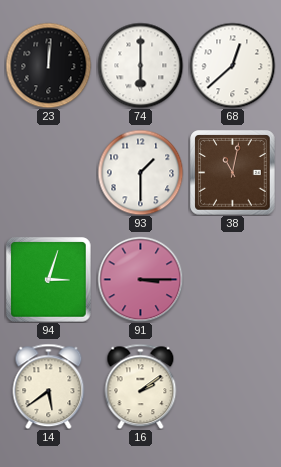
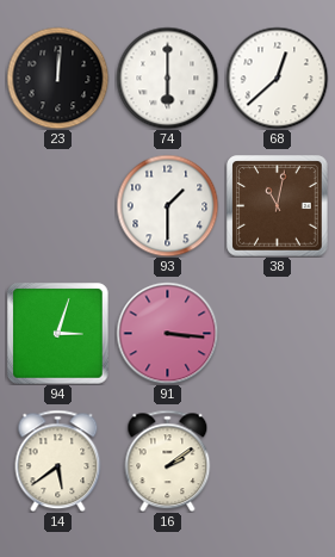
91: 3:15 -> 3:16
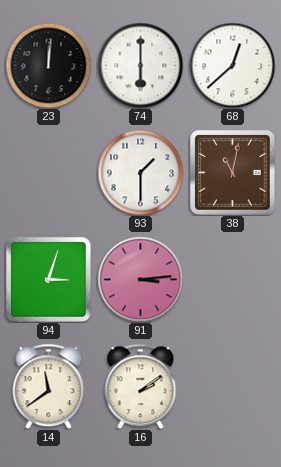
91: 3:16 -> 3:14
14: 5:39 -> 11:39
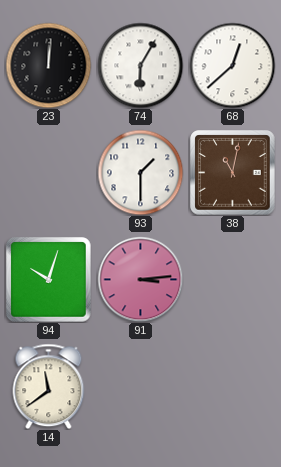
74: 6:00 -> 6:05
94: 3:03 -> 10:03
16: 2:09 -> none
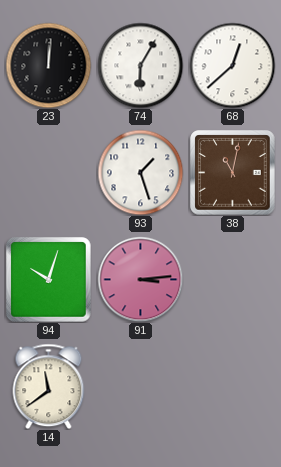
93: 1:30 -> 1:27
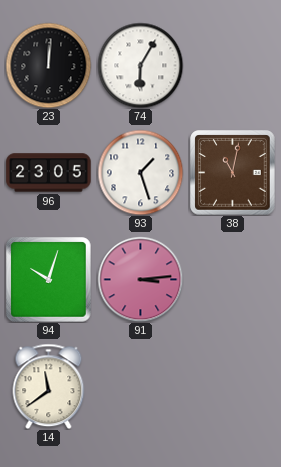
68: 12:38 -> none
96: none -> 23:05
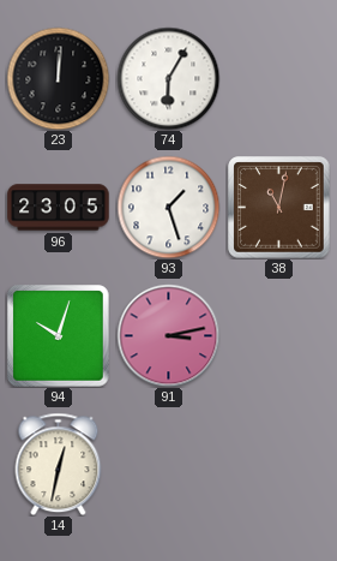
91: 3:14 -> 3:13
14: 11:39 -> 12:32
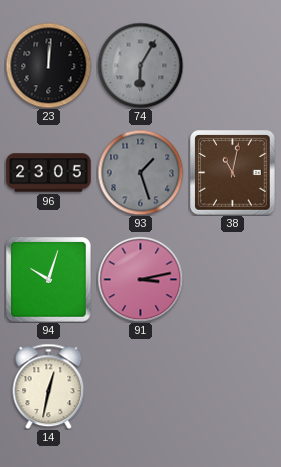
74 dial: white -> grey
93 dial: white -> grey
